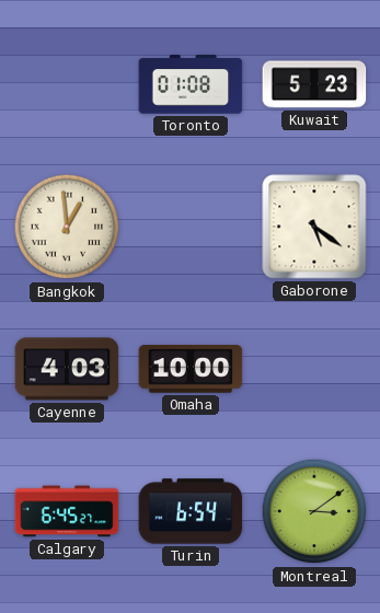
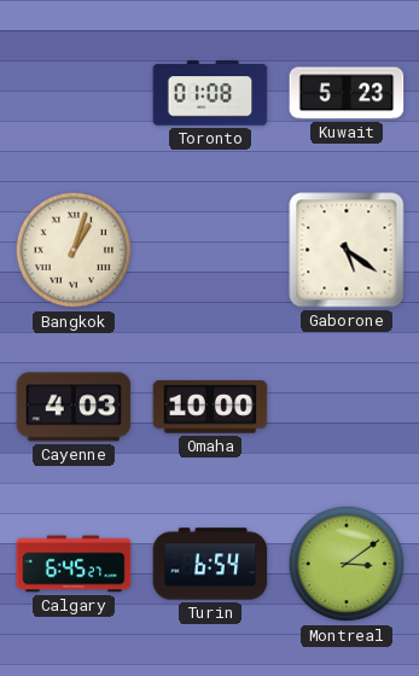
Bangkok: 12:59 -> 1:03
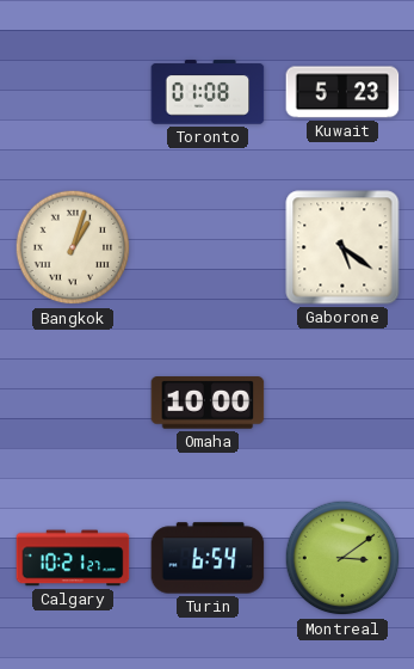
Cayenne: 4:03 -> none
Calgary: 6:45 -> 10:21
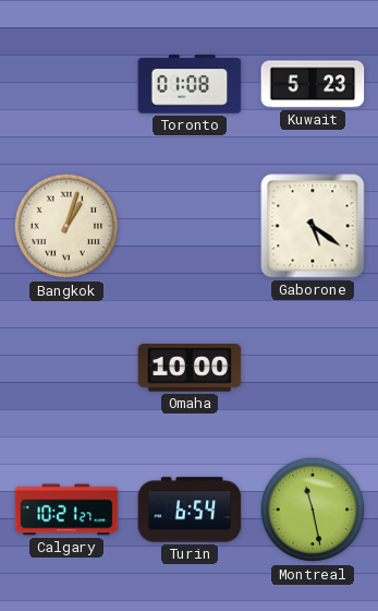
Montreal: 3:09 -> 11:28
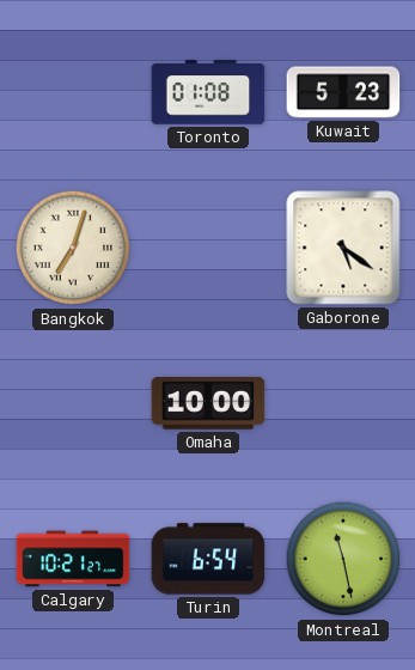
Bangkok: 1:03 -> 7:03
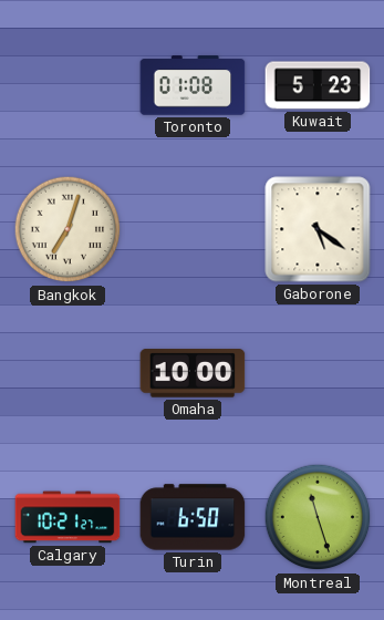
Turin: 6:54 -> 6:50
Montreal: 11:28 -> 11:27
